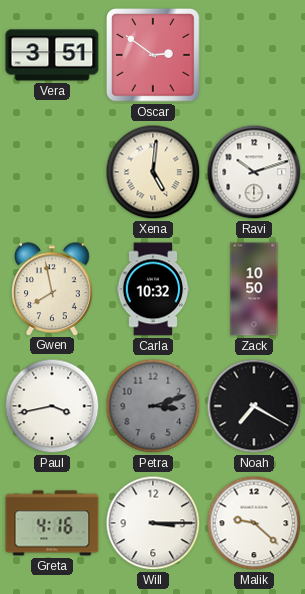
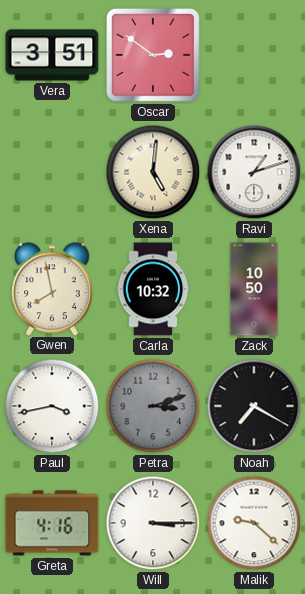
Ravi: 10:12 -> 1:12
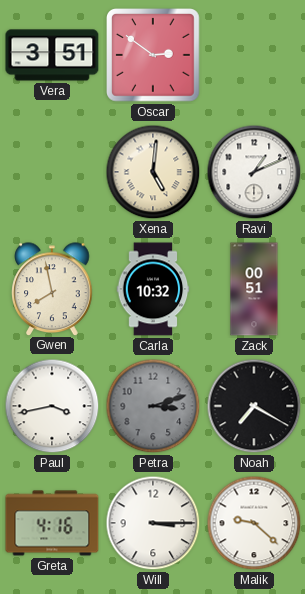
Ravi: 1:12 -> 1:11
Zack: 10:50 -> 00:51
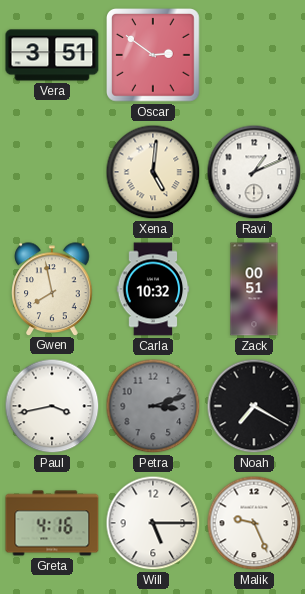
Will: 3:15 -> 5:15
Malik: 9:22 -> 9:26
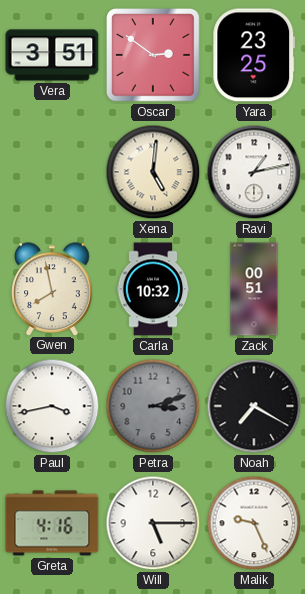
Yara: none -> 23:25
Ravi: 1:11 -> 1:13
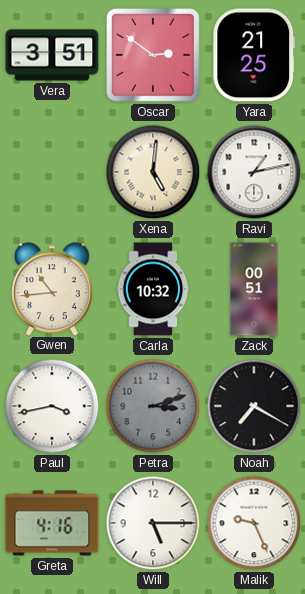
Yara: 23:25 -> 21:25
Gwen: 7:58 -> 10:44
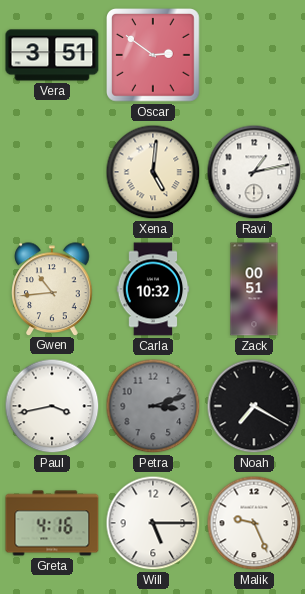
Yara: 21:25 -> none
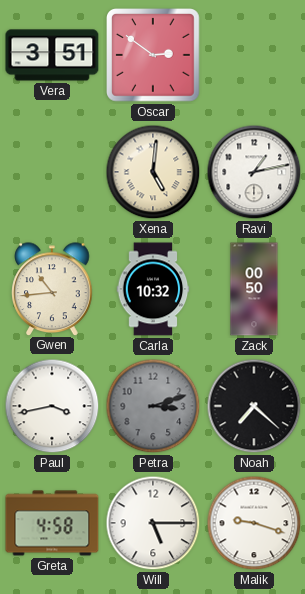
Zack: 00:51 -> 00:50
Noah: 7:20 -> 7:22
Greta: 4:16 -> 4:58
Malik: 9:26 -> 9:18
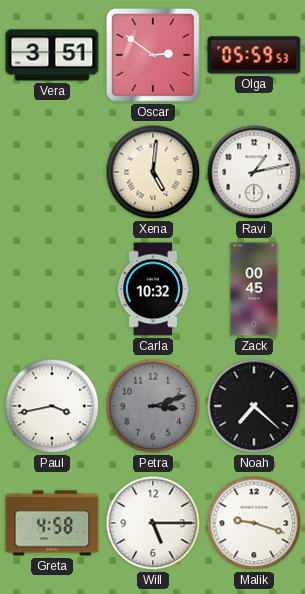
Olga: none -> 05:59
Gwen: 10:44 -> none
Zack: 00:50 -> 00:45
